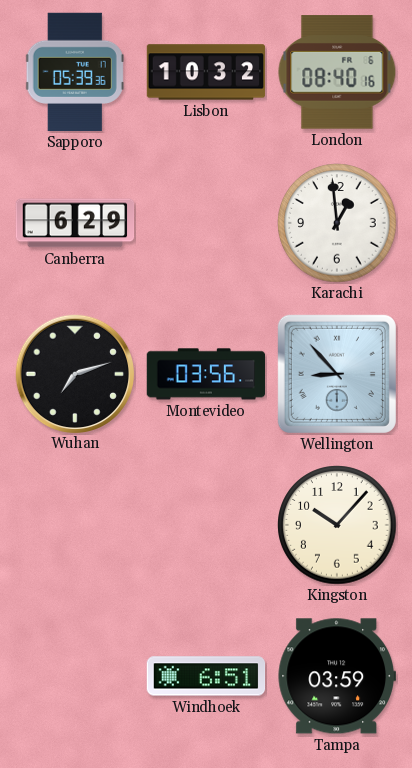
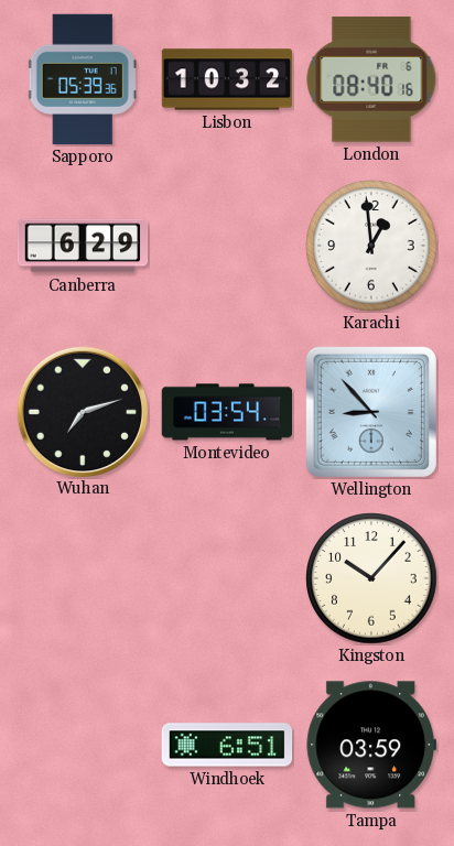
Montevideo: 03:56 -> 03:54
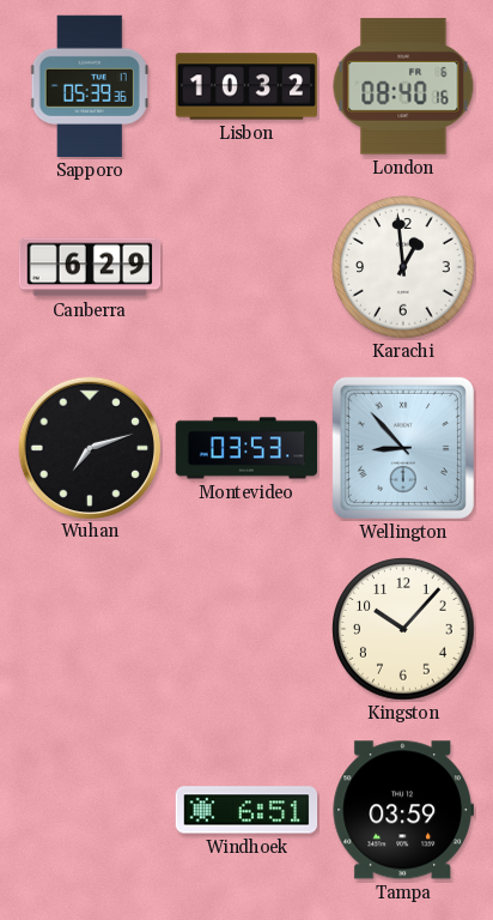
Montevideo: 03:54 -> 03:53
